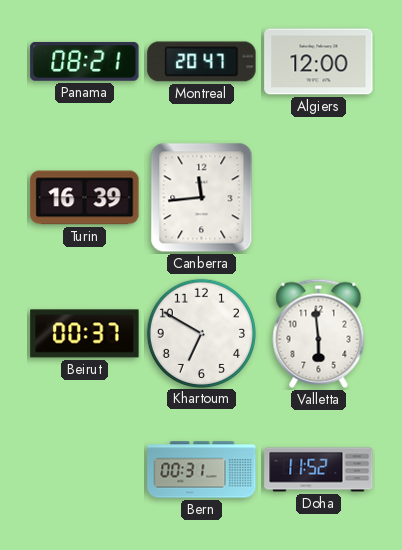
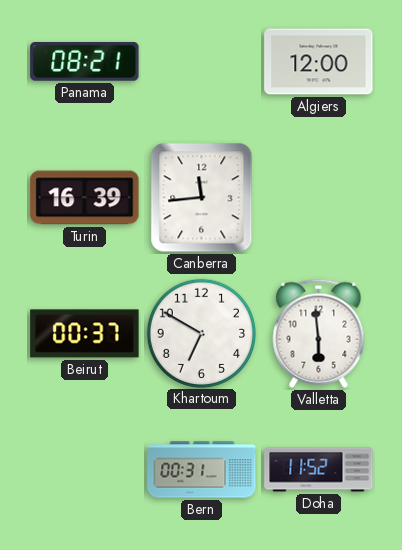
Montreal: 20:47 -> none
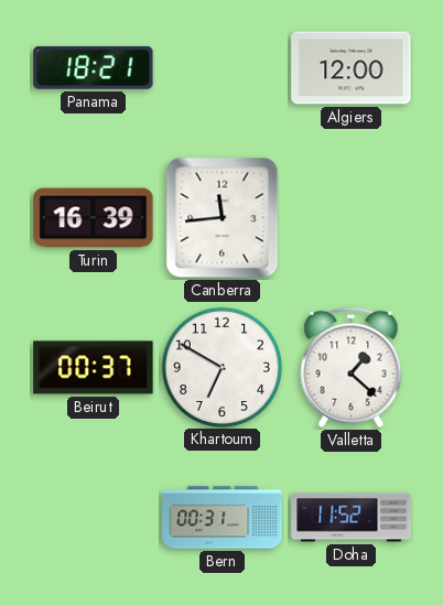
Panama: 08:21 -> 18:21
Valletta: 5:59 -> 1:22
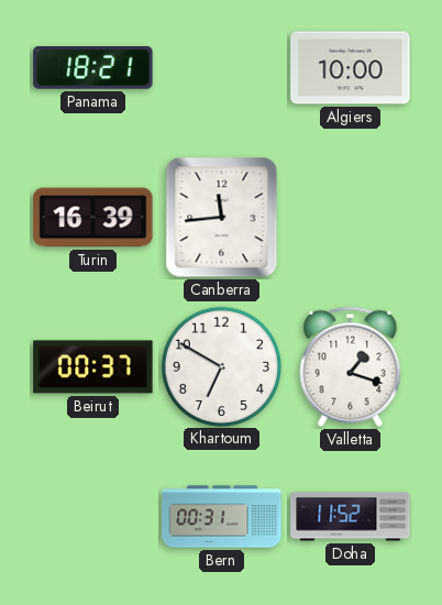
Algiers: 12:00 -> 10:00
Valletta: 1:22 -> 1:18
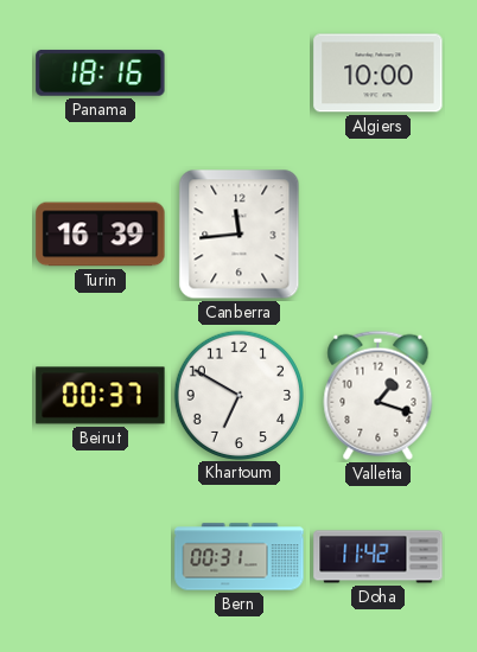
Panama: 18:21 -> 18:16
Doha: 11:52 -> 11:42
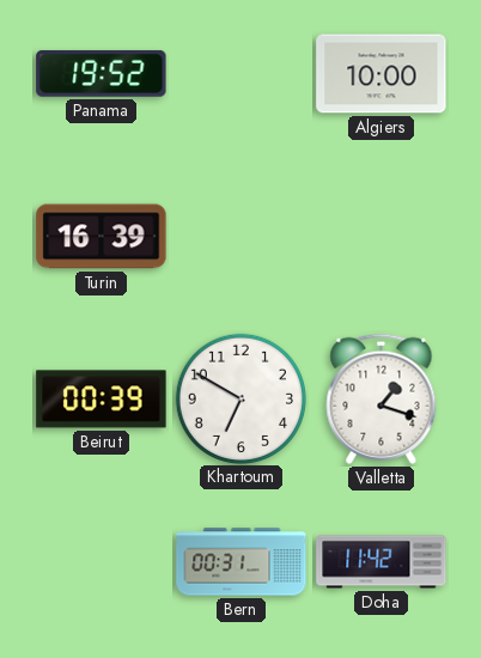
Panama: 18:16 -> 19:52
Canberra: 11:44 -> none
Beirut: 00:37 -> 00:39
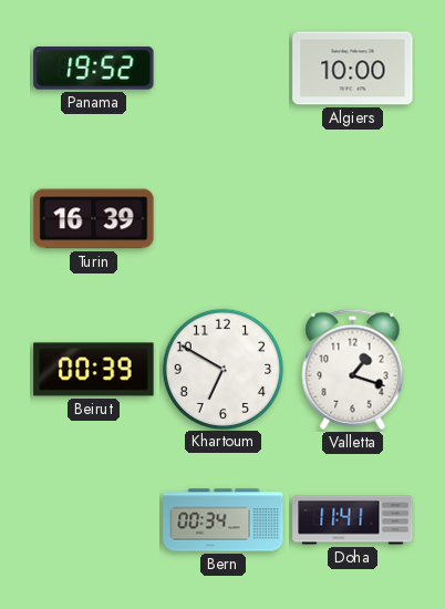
Bern: 00:31 -> 00:34
Doha: 11:42 -> 11:41
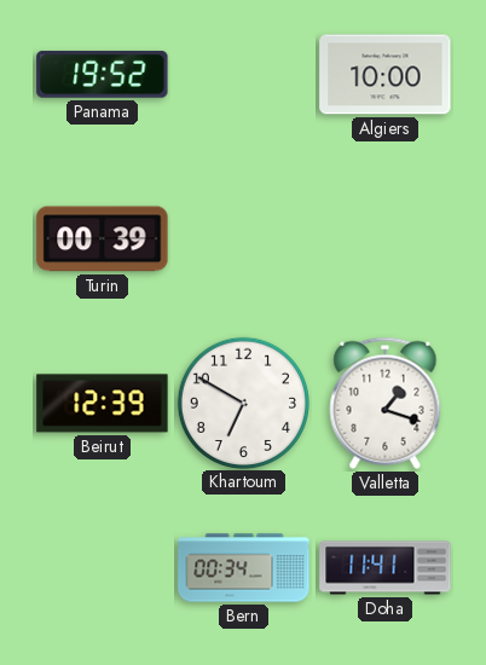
Turin: 16:39 -> 00:39
Beirut: 00:39 -> 12:39
